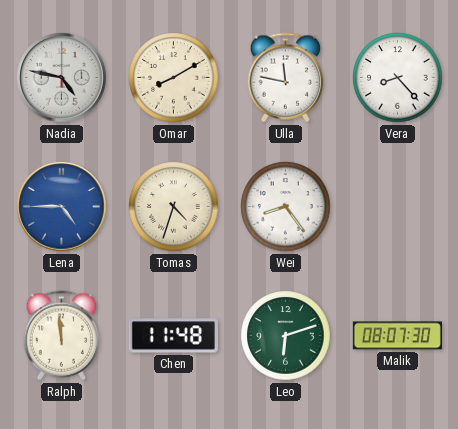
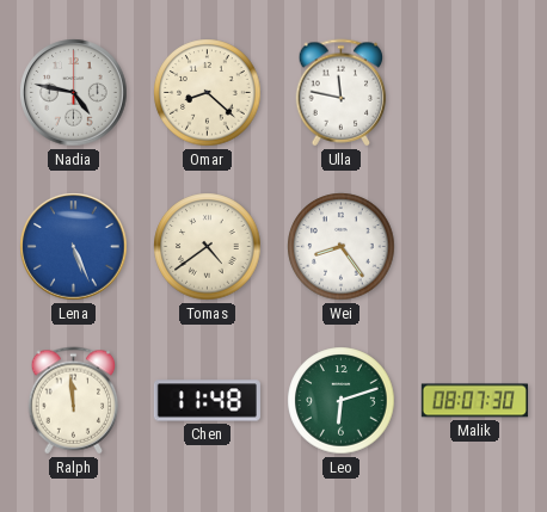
Omar: 8:10 -> 8:22
Vera: 8:23 -> none
Lena: 4:45 -> 5:26
Tomas: 4:33 -> 4:39
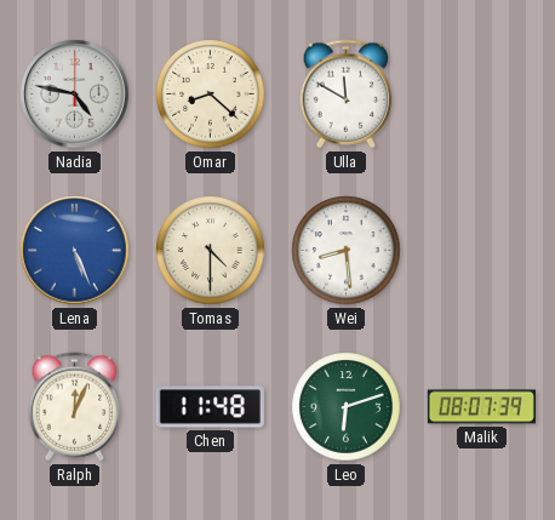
Ulla: 11:47 -> 11:50
Tomas: 4:39 -> 4:30
Wei: 8:24 -> 8:29
Ralph: 11:59 -> 12:04
Malik: 08:07:30 -> 08:07:39
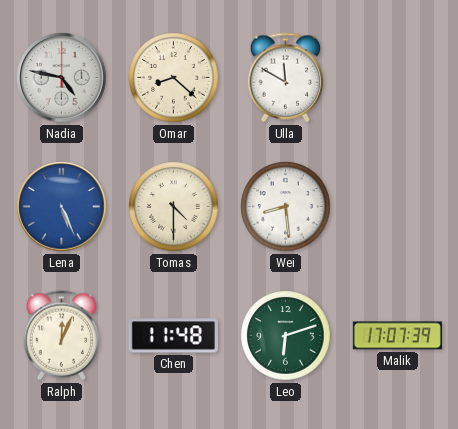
Malik: 08:07 -> 17:07
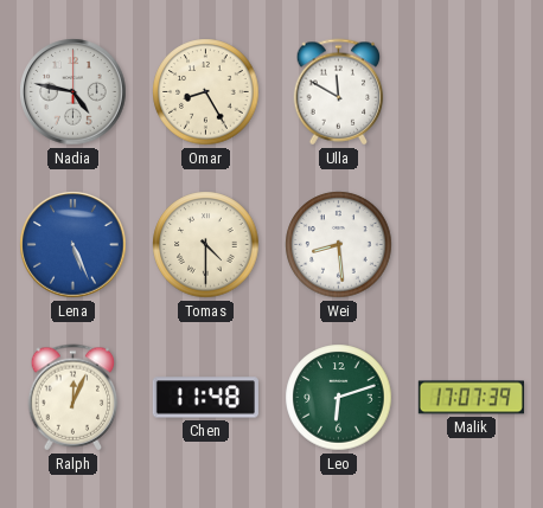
Omar: 8:22 -> 8:25
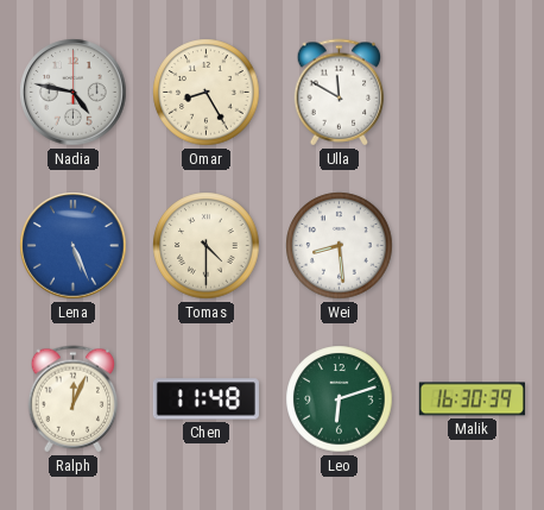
Malik: 17:07 -> 16:30
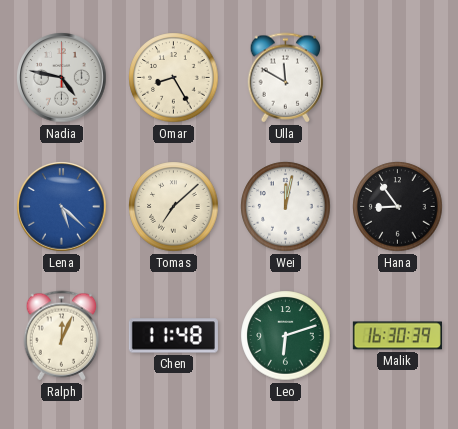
Lena: 5:26 -> 5:22
Tomas: 4:30 -> 7:08
Wei: 8:29 -> 12:02
Hana: none -> 8:54
